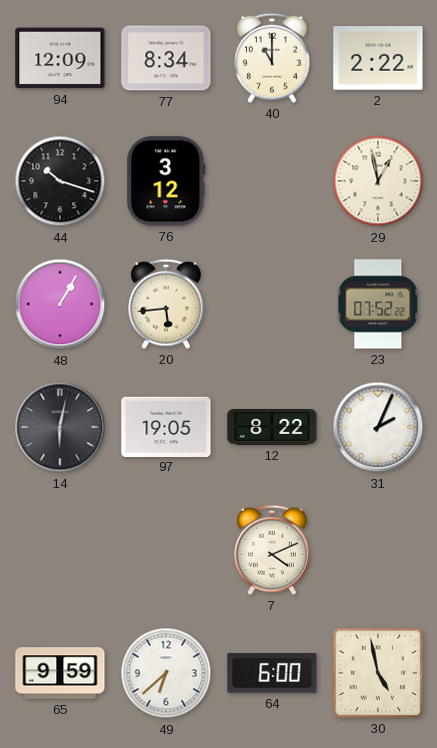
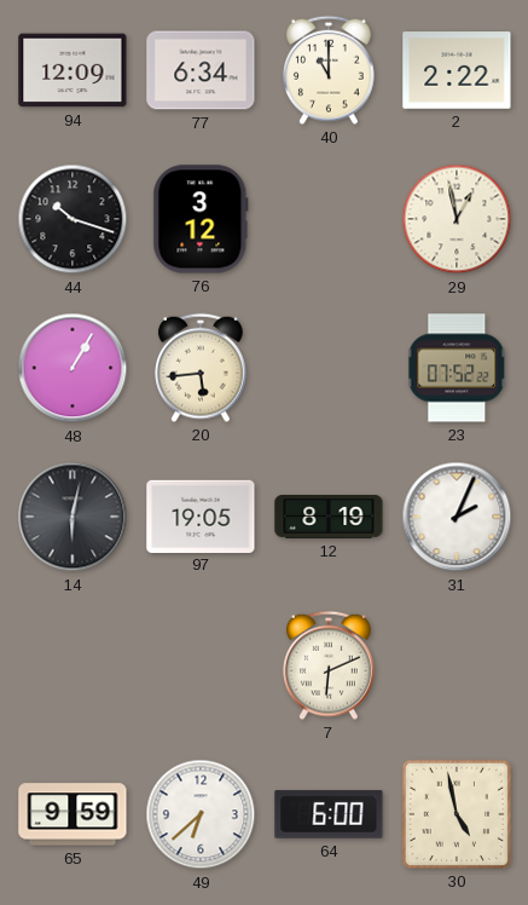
77: 8:34 -> 6:34
12: 8:22 -> 8:19
7: 4:11 -> 6:11
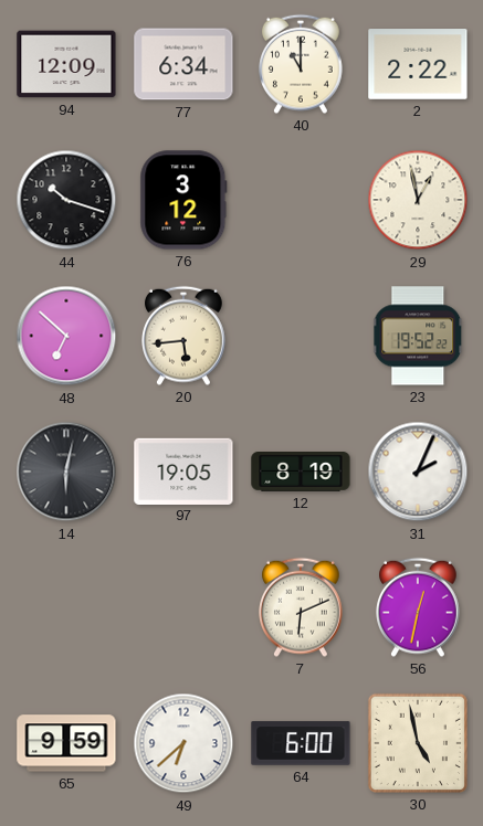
48: 1:05 -> 6:52
23: 07:52 -> 19:52
56: none -> 12:32
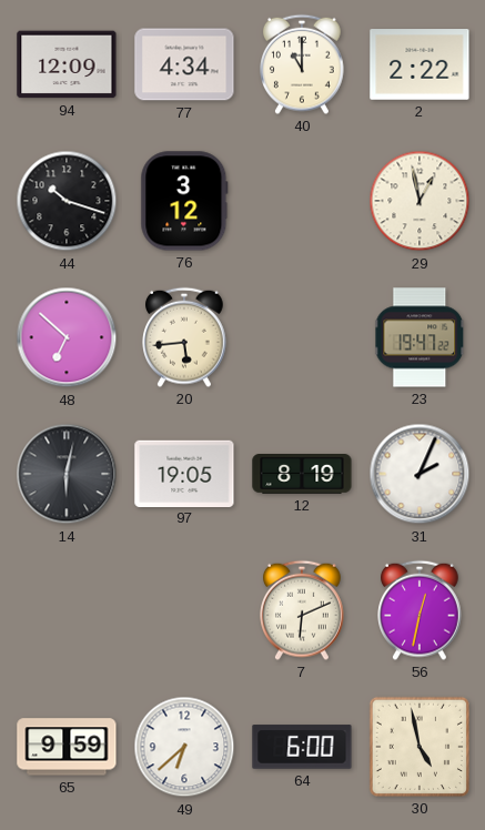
77: 6:34 -> 4:34
23: 19:52 -> 19:47
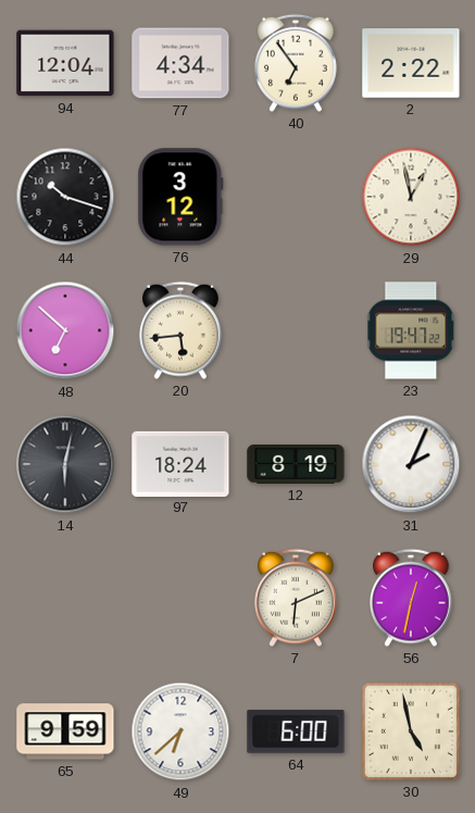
94: 12:09 -> 12:04
40: 11:00 -> 6:54
97: 19:05 -> 18:24
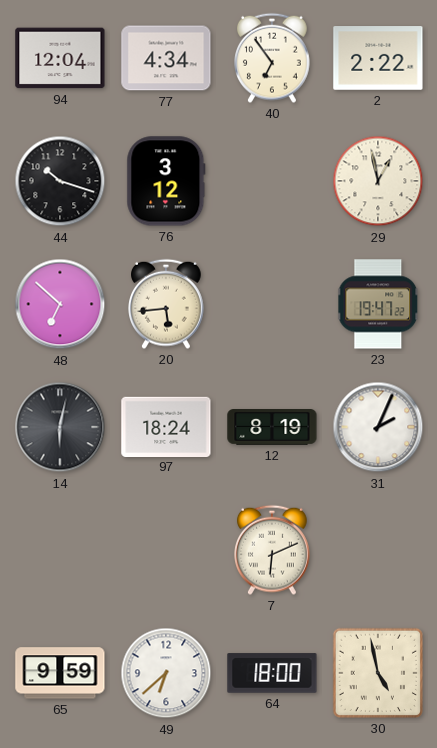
56: 12:32 -> none
64: 6:00 -> 18:00
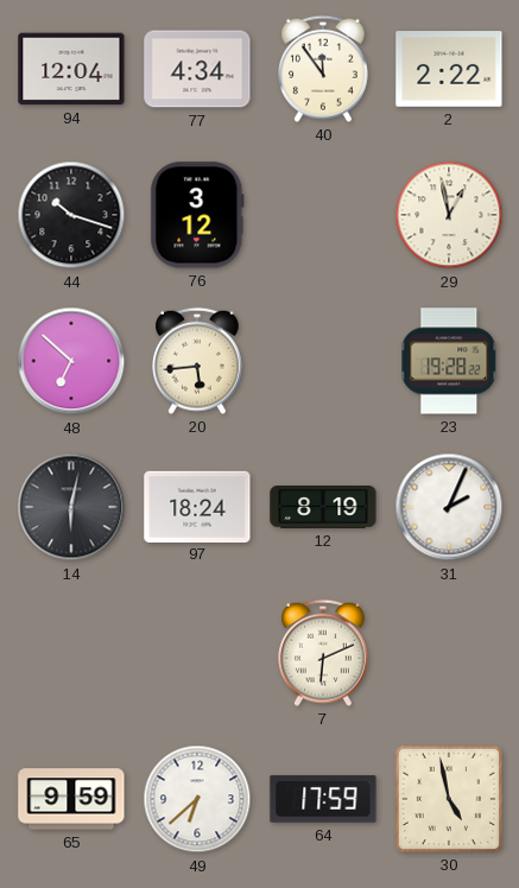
40: 6:54 -> 11:54
23: 19:47 -> 19:28
64: 18:00 -> 17:59
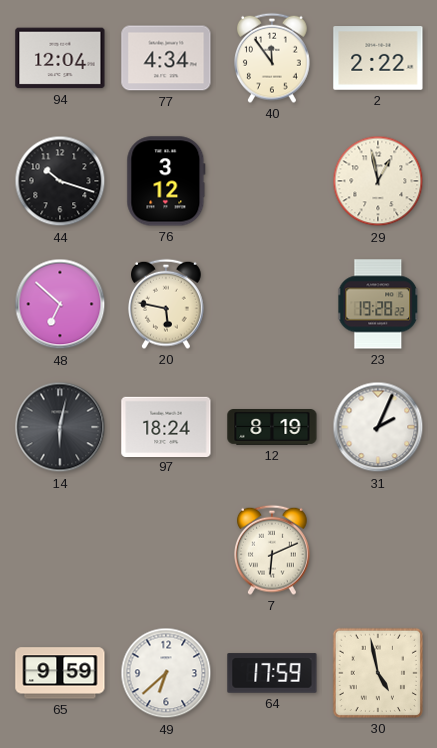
20: 5:44 -> 5:47
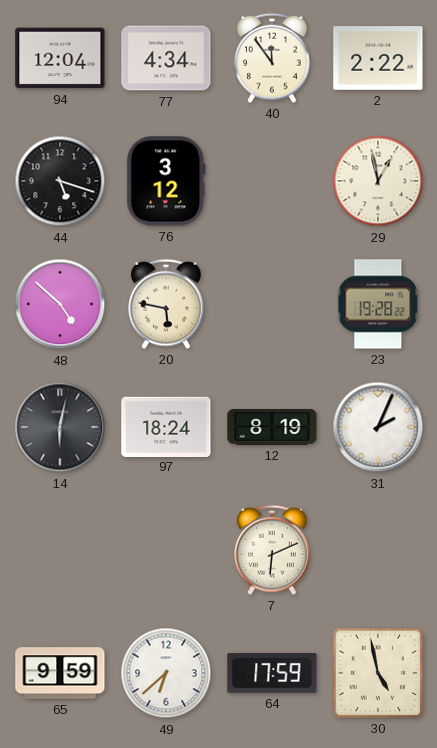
44: 10:18 -> 5:18
48: 6:52 -> 4:52
